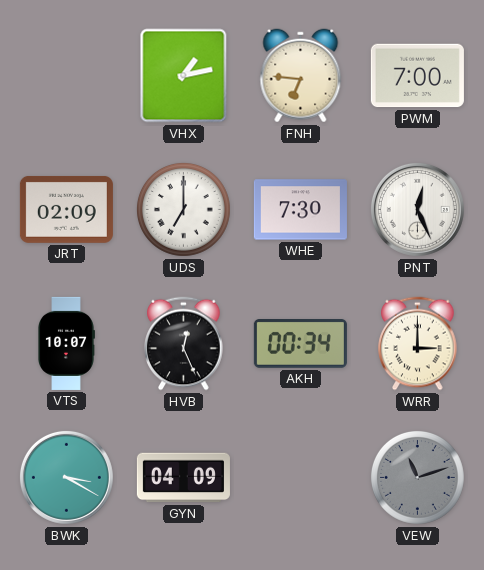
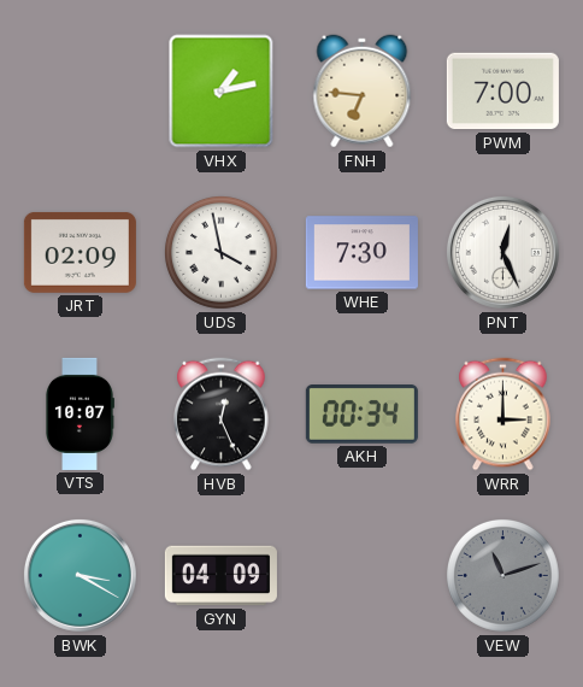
UDS: 7:00 -> 3:58
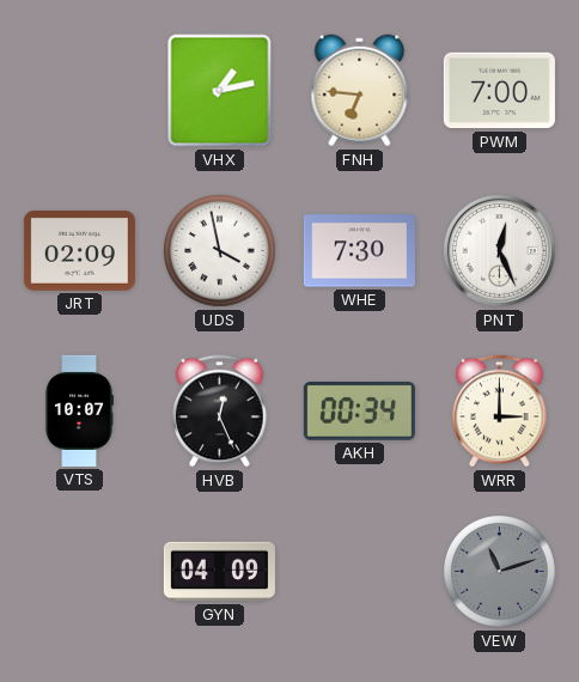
BWK: 3:20 -> none
